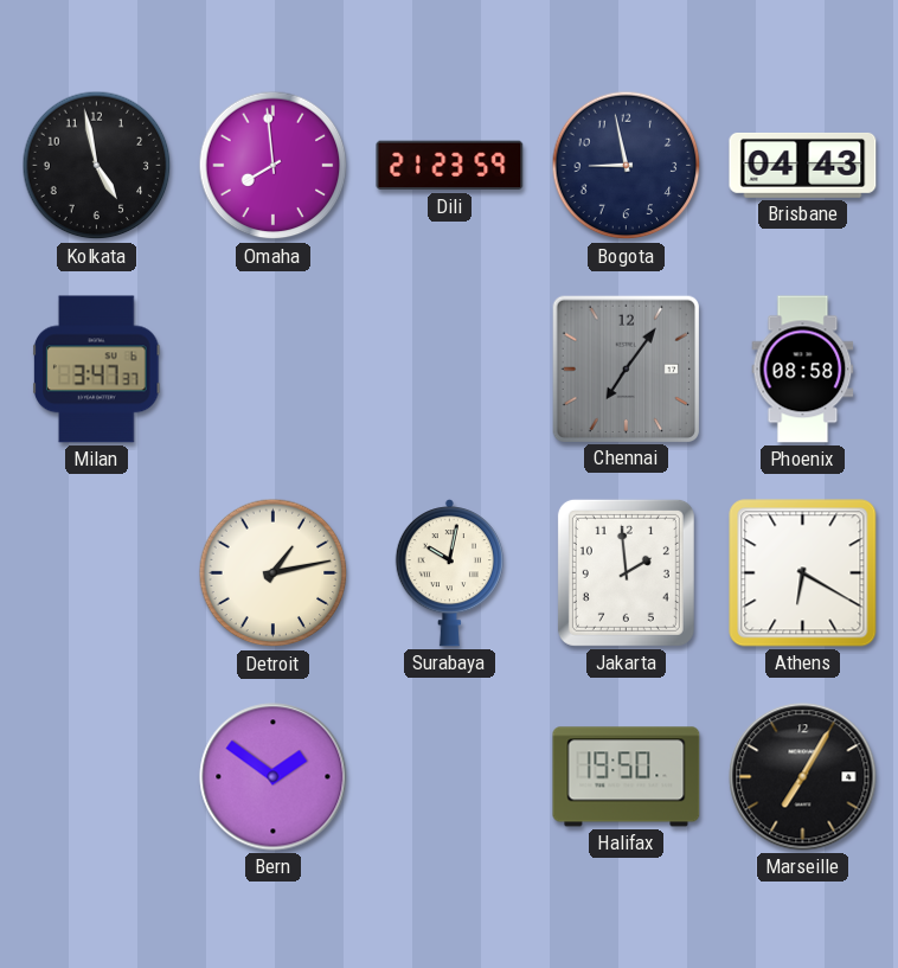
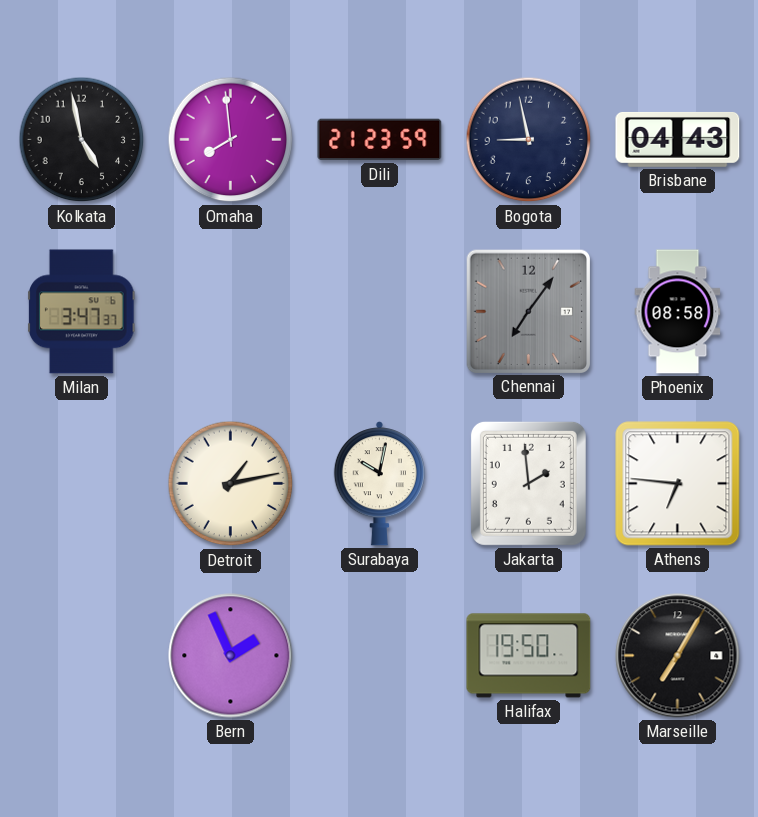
Athens: 6:20 -> 6:46
Bern: 1:51 -> 1:56
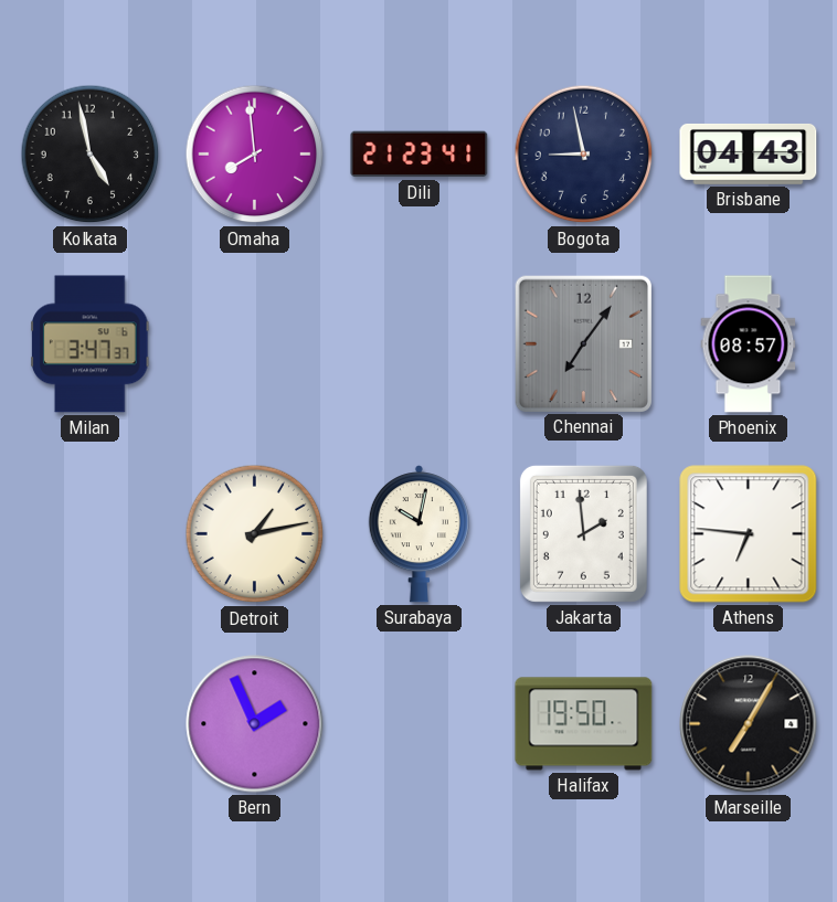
Dili: 21:23:59 -> 21:23:41
Phoenix: 08:58 -> 08:57
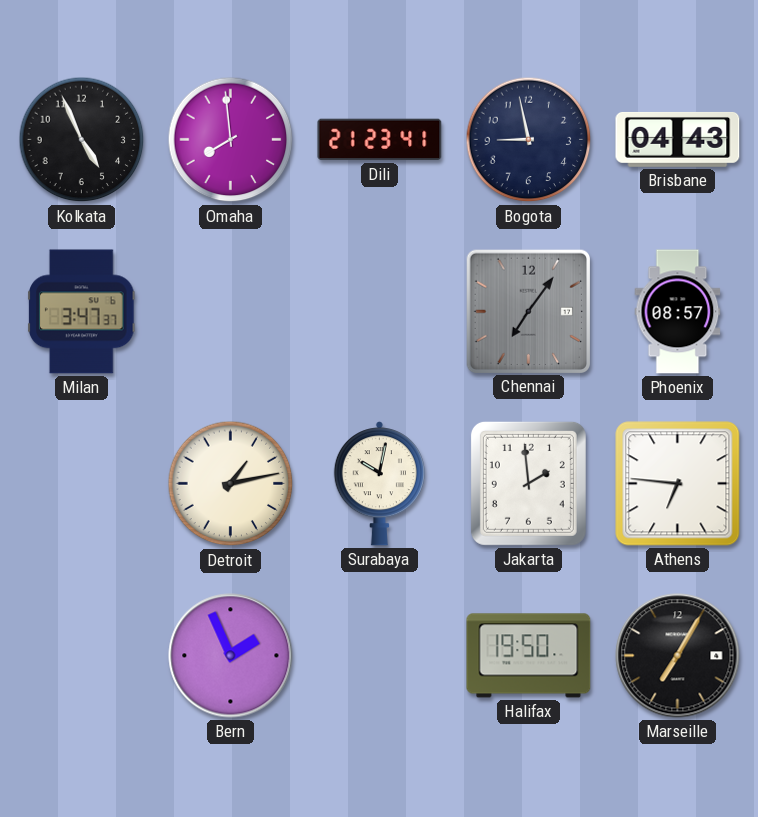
Kolkata: 4:58 -> 4:56
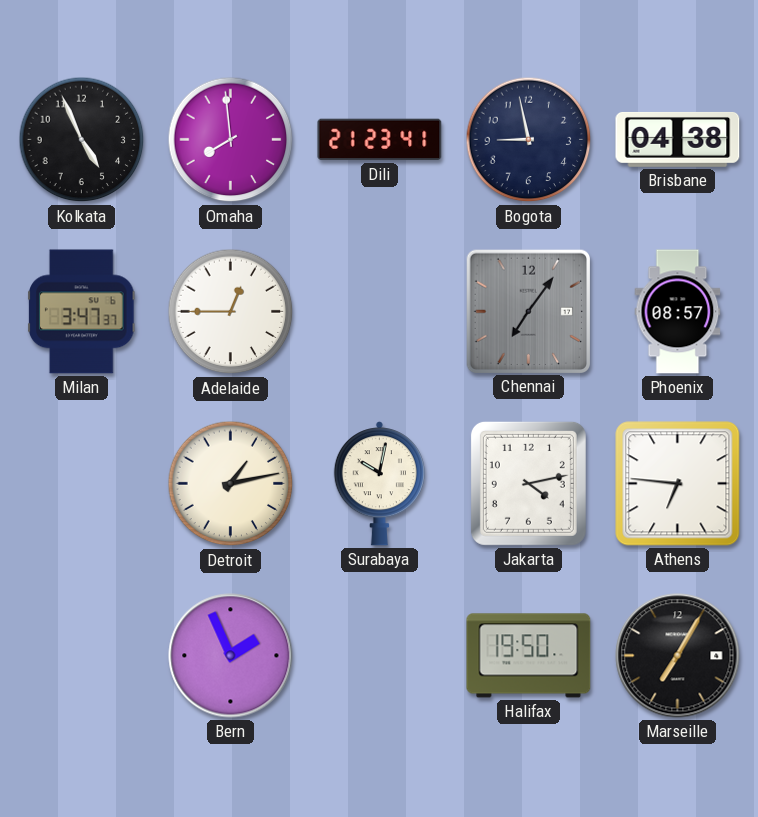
Brisbane: 04:43 -> 04:38
Adelaide: none -> 12:45
Jakarta: 1:59 -> 4:13
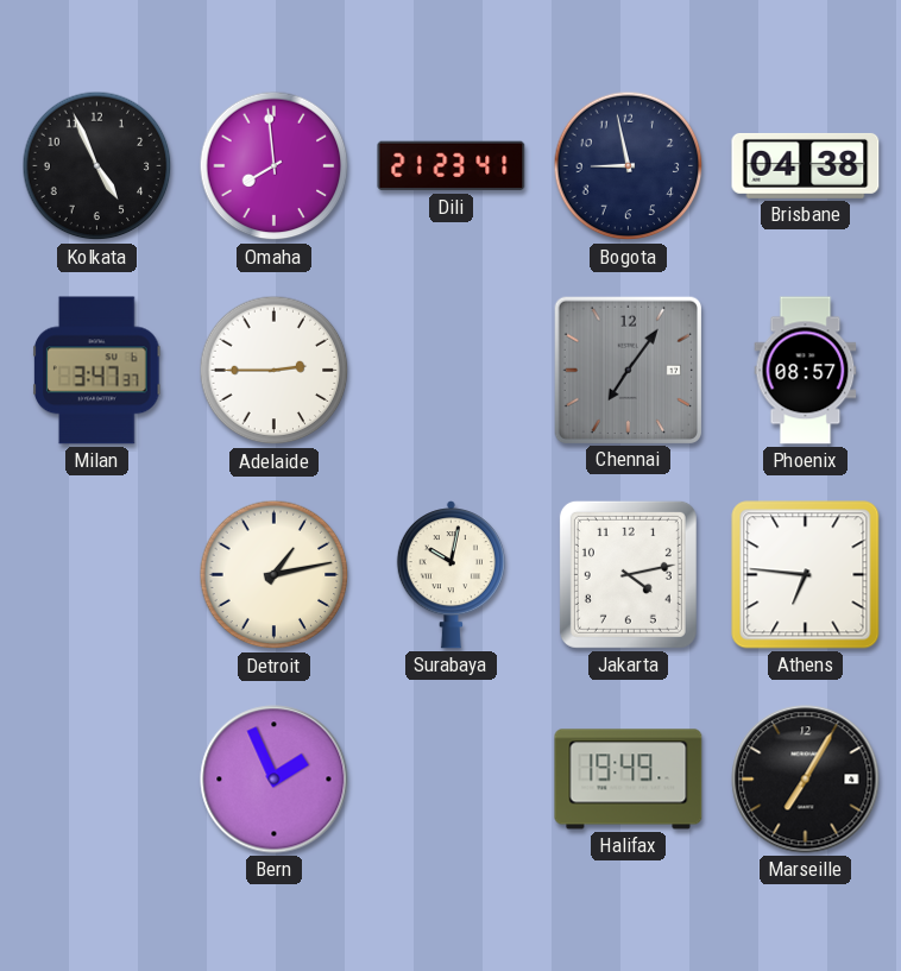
Adelaide: 12:45 -> 2:45
Halifax: 19:50 -> 19:49
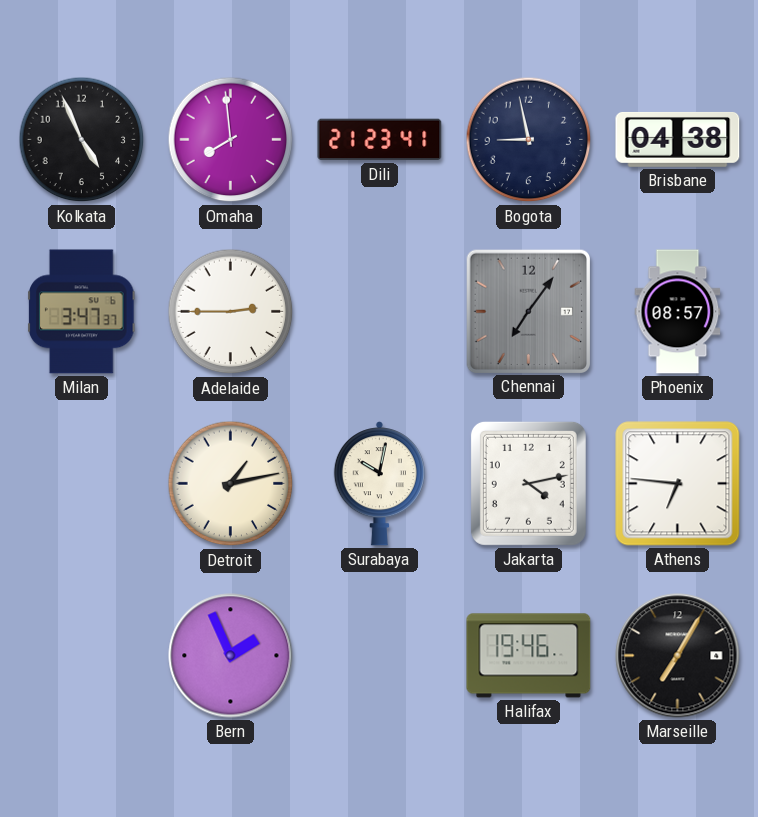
Halifax: 19:49 -> 19:46
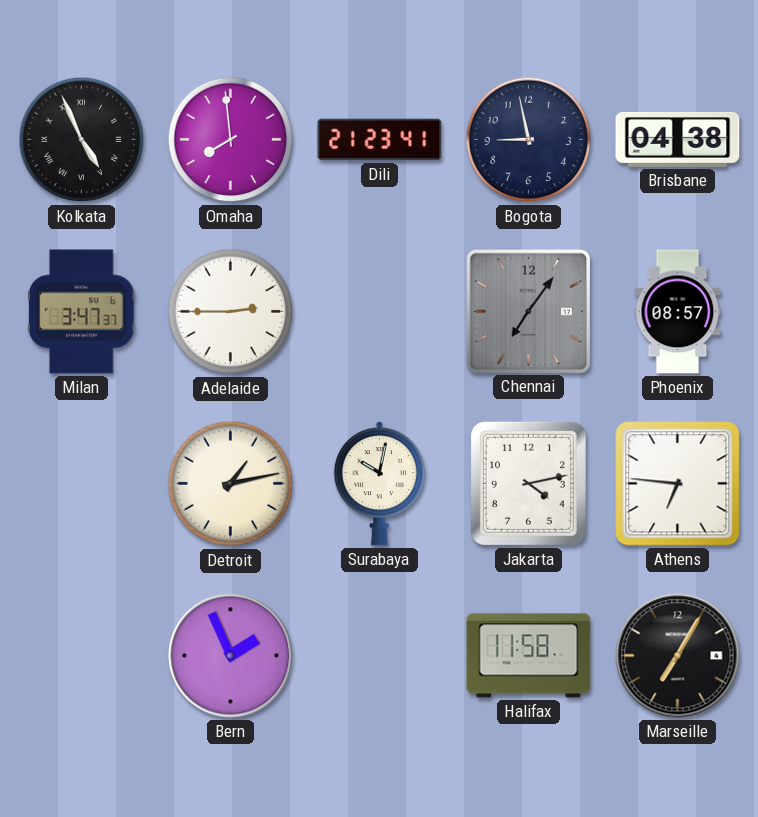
Kolkata numerals: Arabic -> Roman
Halifax: 19:46 -> 11:58
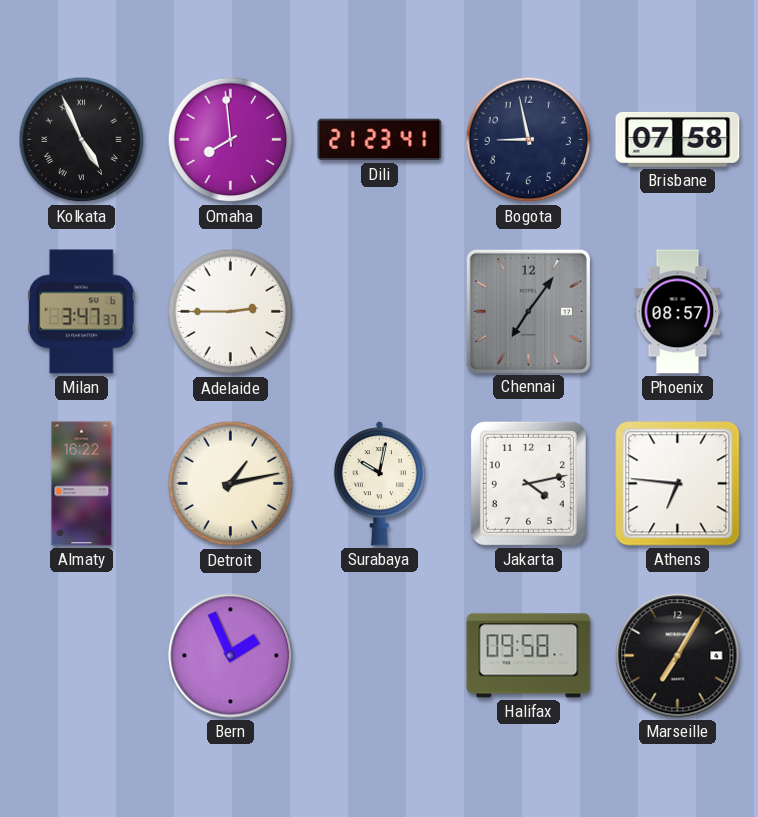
Brisbane: 04:38 -> 07:58
Almaty: none -> 16:22
Halifax: 11:58 -> 09:58
